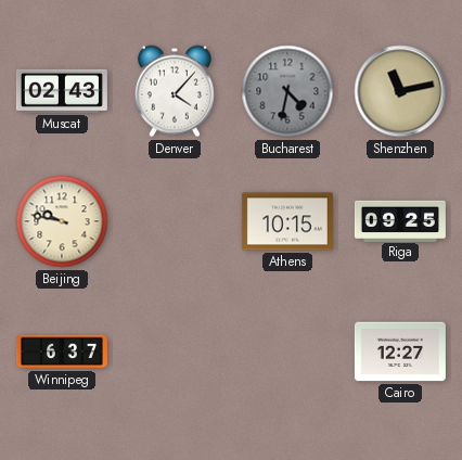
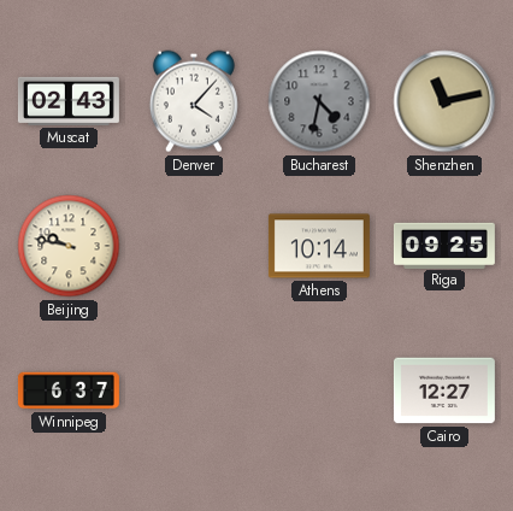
Athens: 10:15 -> 10:14
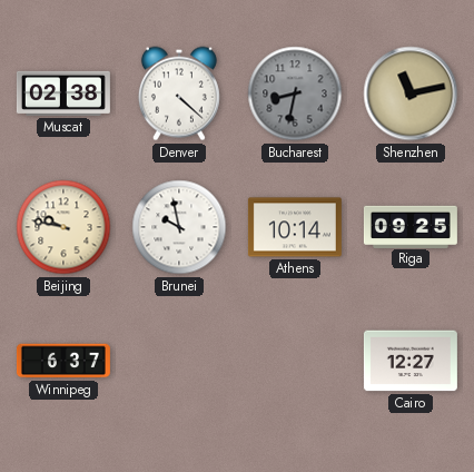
Muscat: 02:43 -> 02:38
Denver: 4:07 -> 4:22
Bucharest: 4:32 -> 8:32
Brunei: none -> 9:58
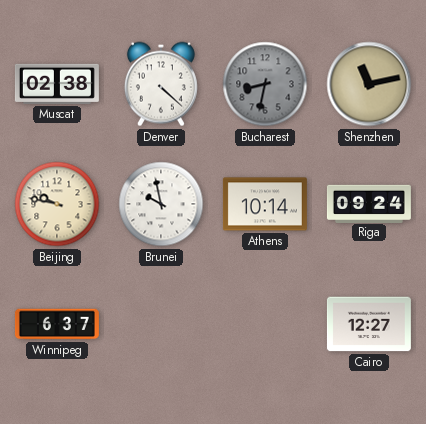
Riga: 09:25 -> 09:24
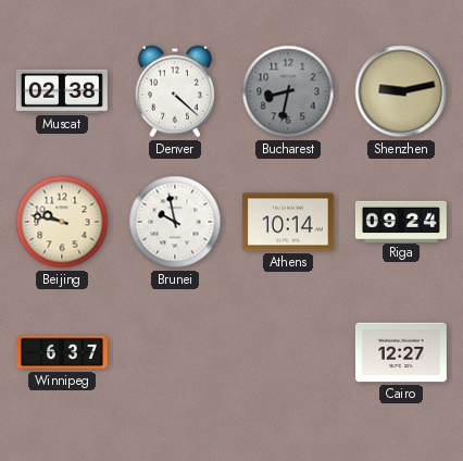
Shenzhen: 11:13 -> 9:13
